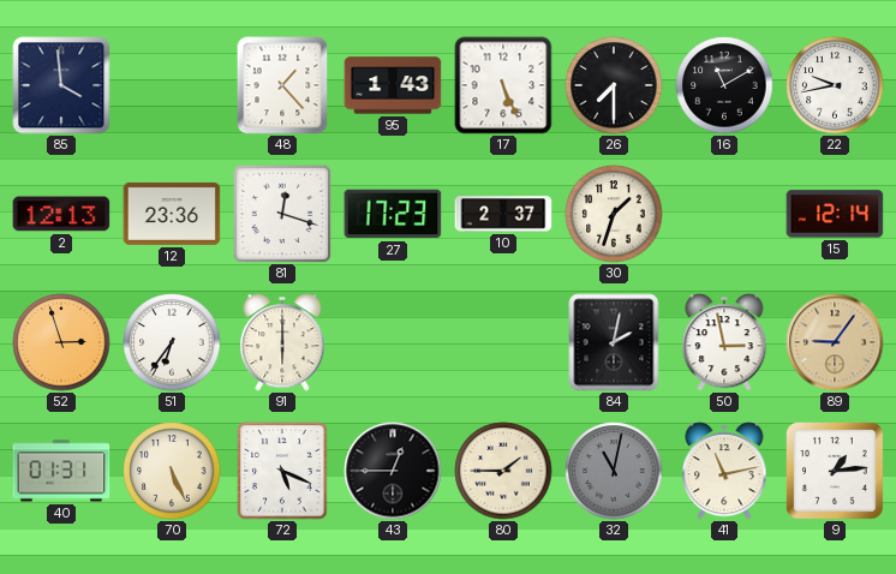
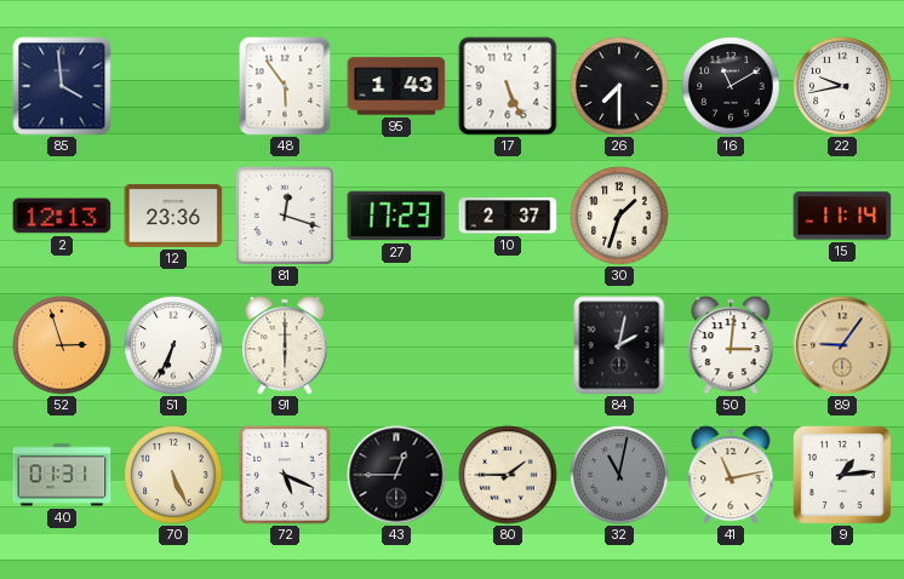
48: 1:23 -> 5:54
15: 12:14 -> 11:14
51: 6:36 -> 6:34
50: 2:58 -> 3:01
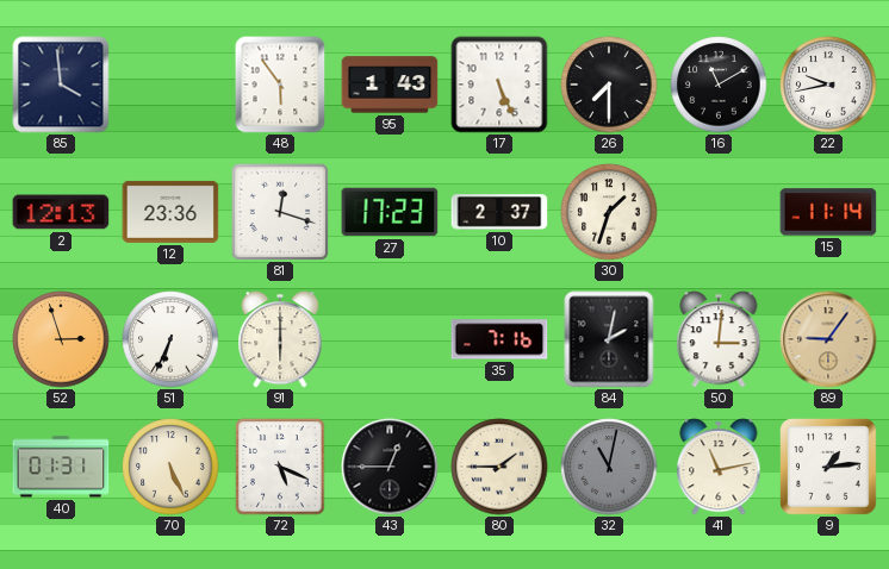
35: none -> 7:16
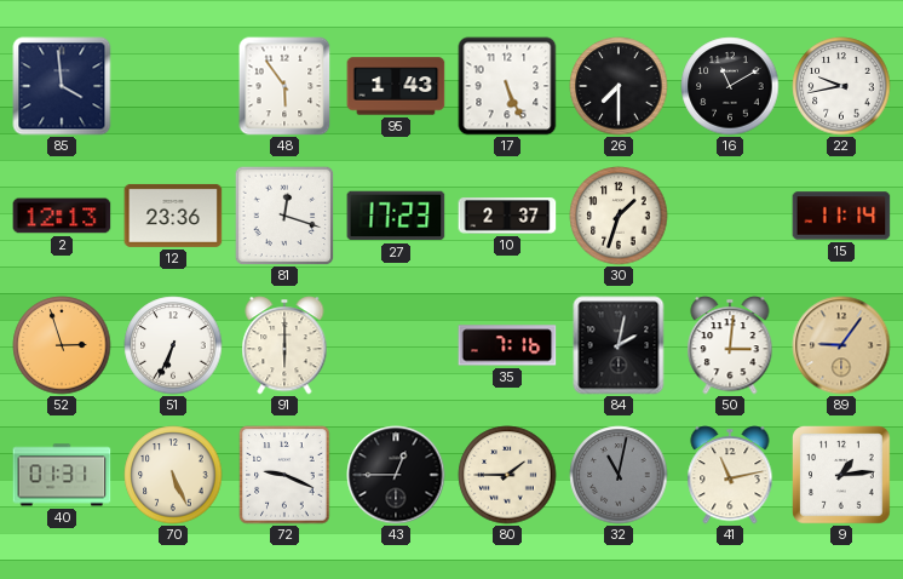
72: 5:19 -> 9:19
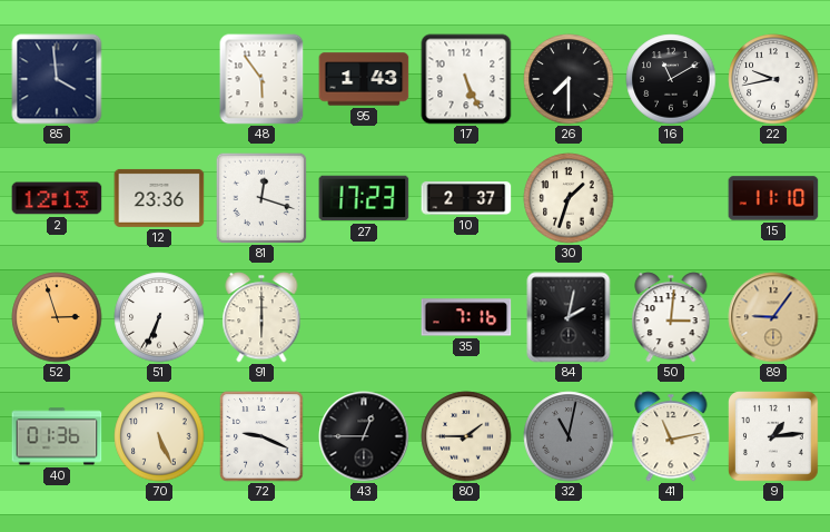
15: 11:14 -> 11:10
40: 01:31 -> 01:36
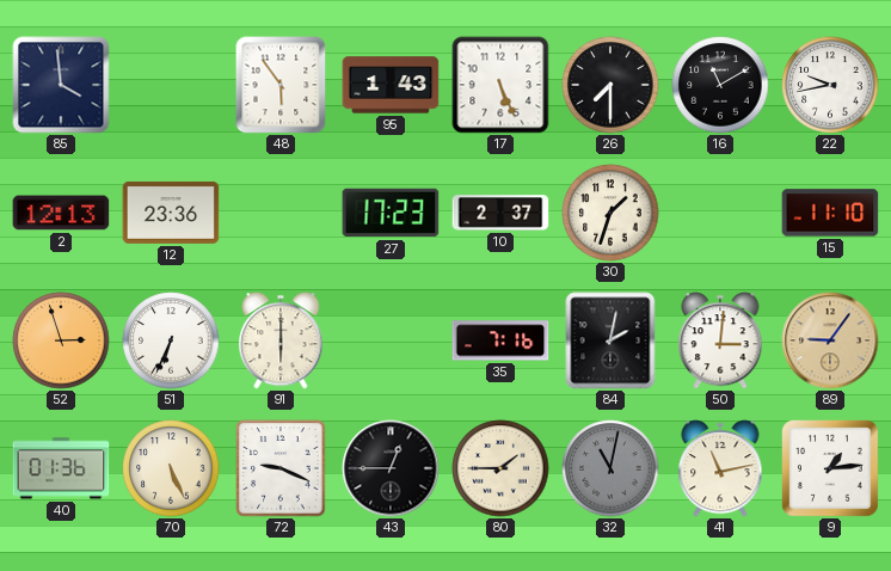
81: 12:18 -> none
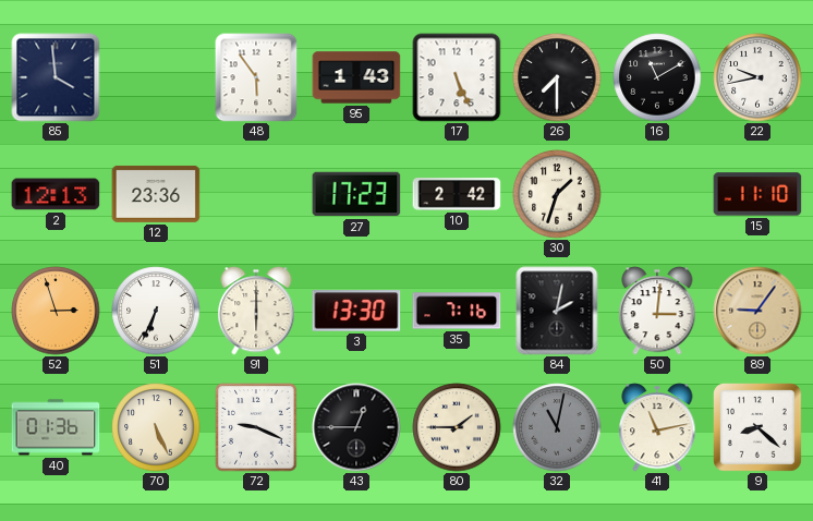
10: 2:37 -> 2:42
3: none -> 13:30
9: 1:14 -> 8:22
